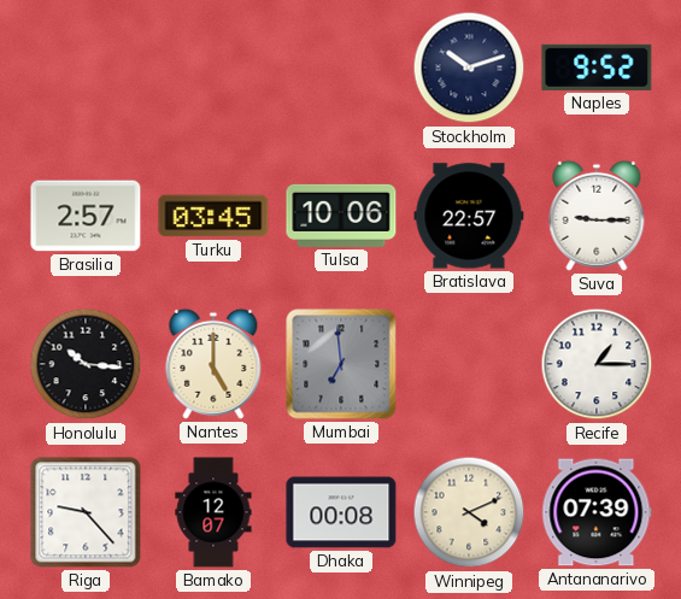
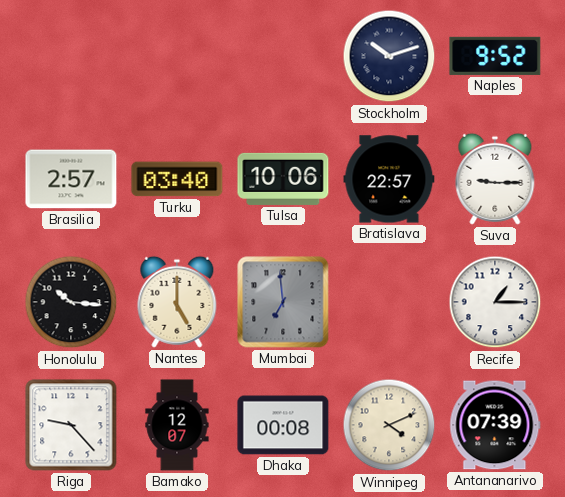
Turku: 03:45 -> 03:40
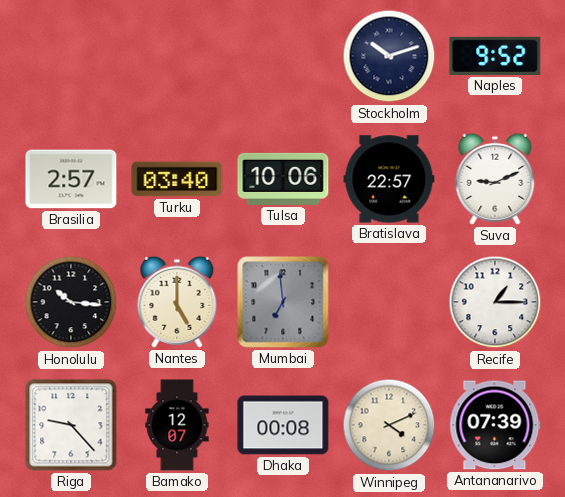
Suva: 9:15 -> 9:11
